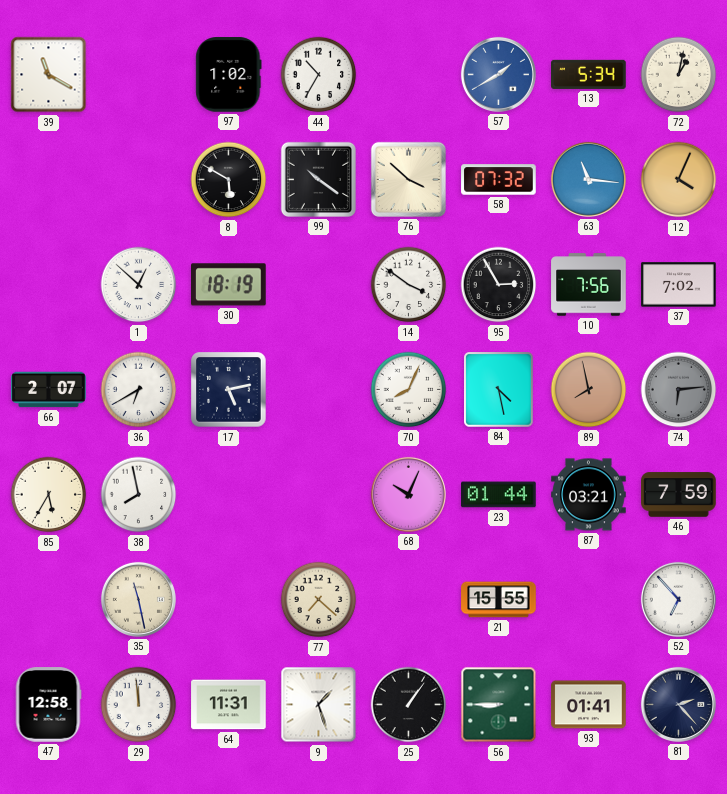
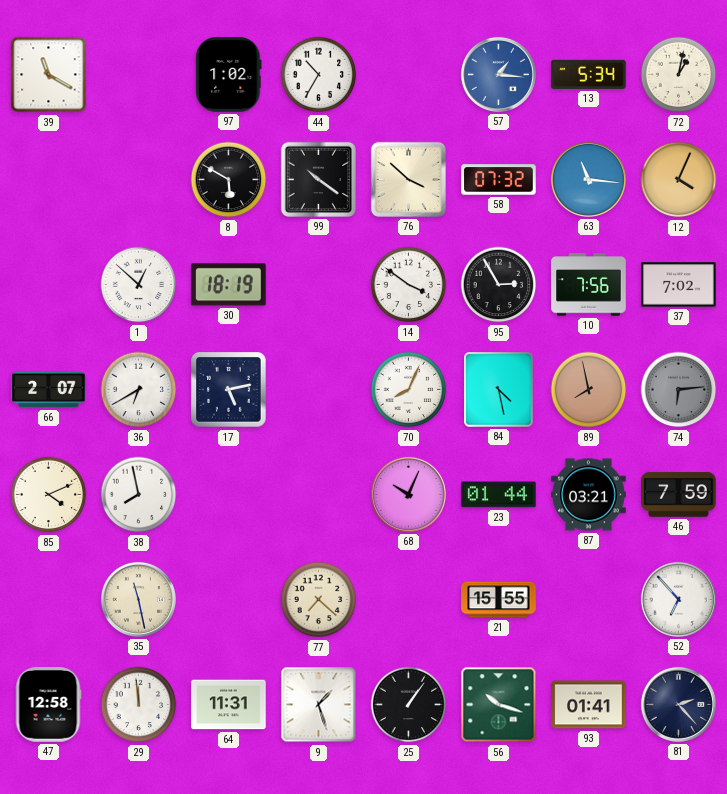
57: 1:40 -> 1:16
85: 5:35 -> 4:11
56: 8:45 -> 10:18
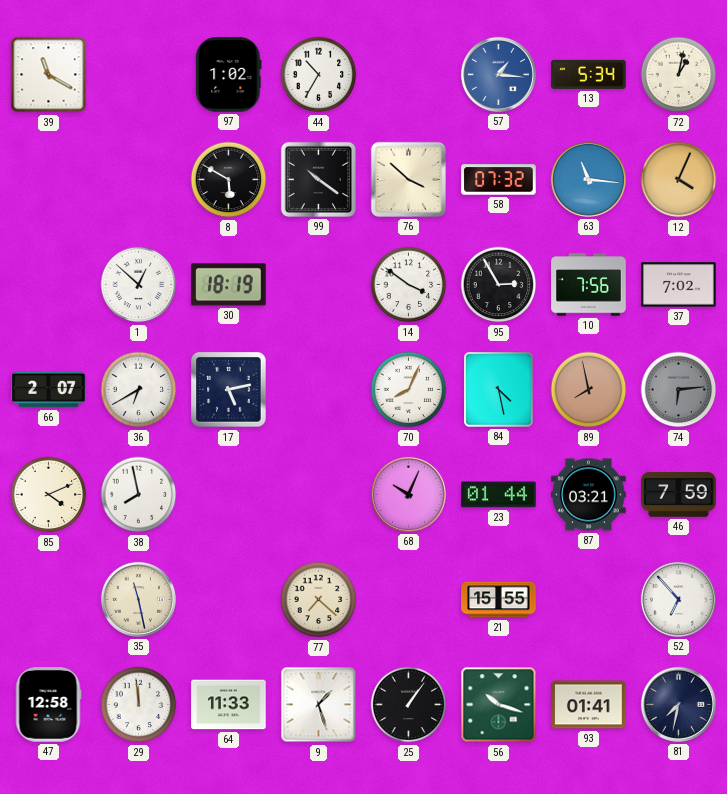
64: 11:31 -> 11:33
81: 2:23 -> 7:32
